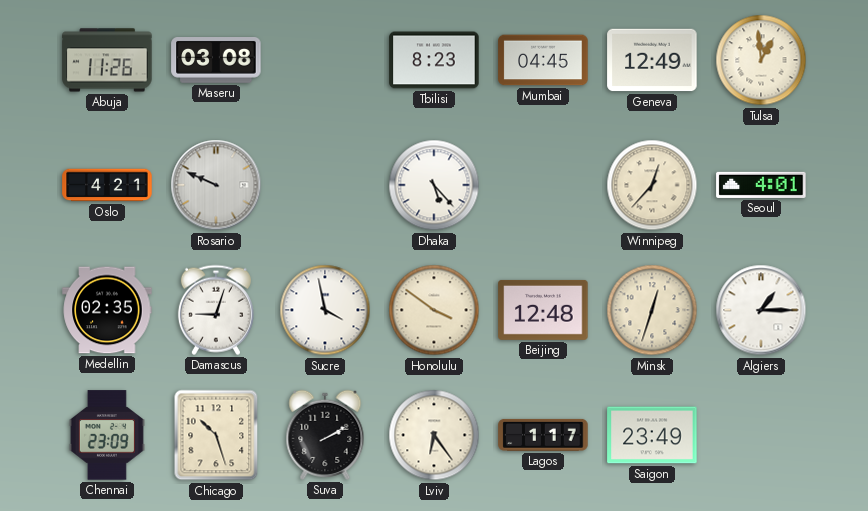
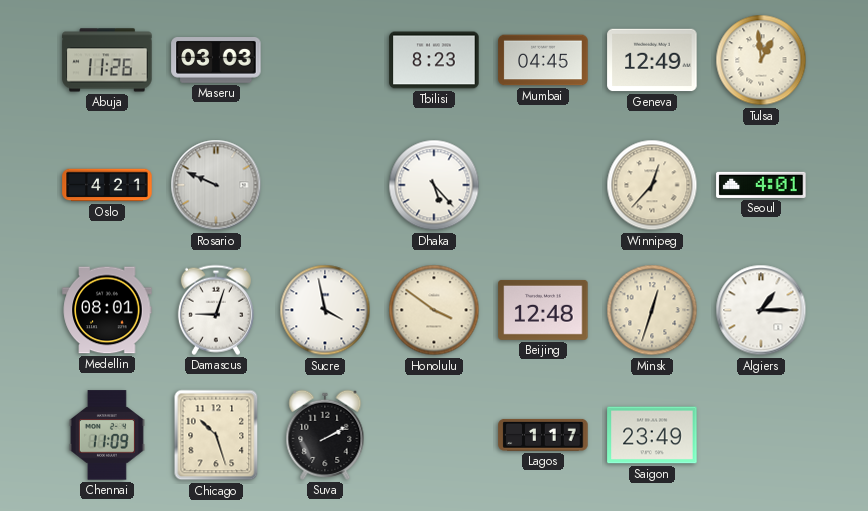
Maseru: 03:08 -> 03:03
Medellin: 02:35 -> 08:01
Chennai: 23:09 -> 11:09
Lviv: 6:24 -> none
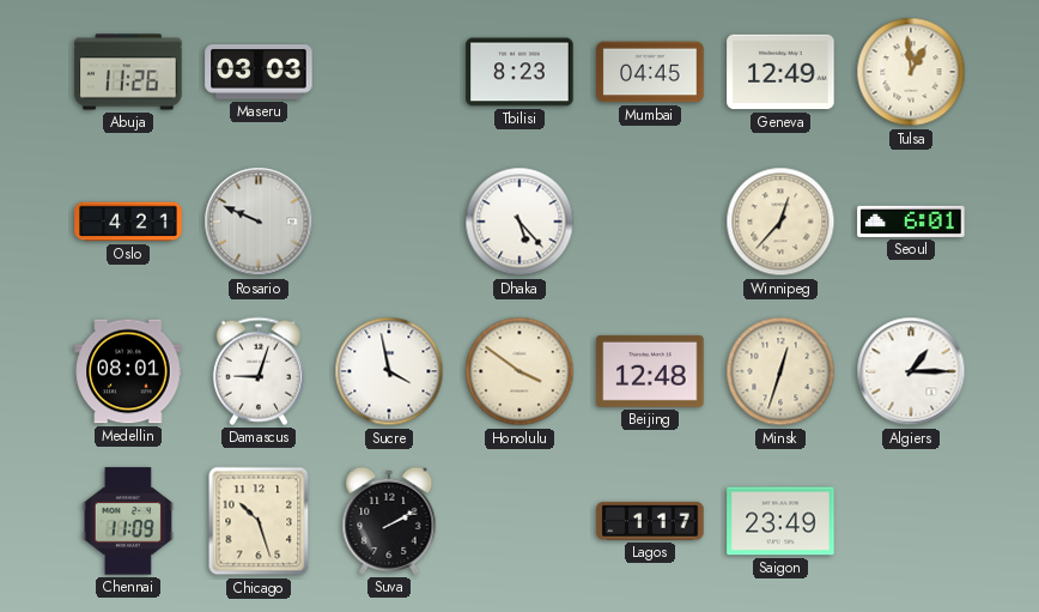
Seoul: 4:01 -> 6:01
